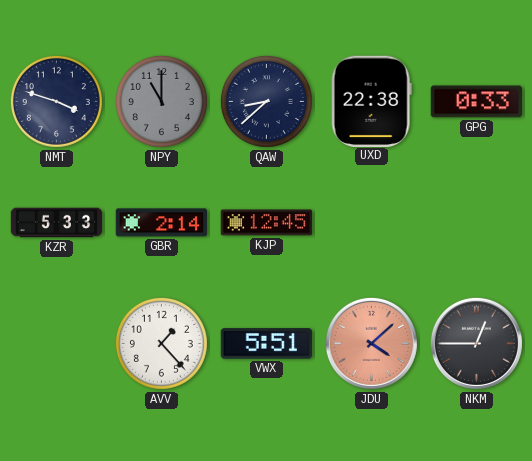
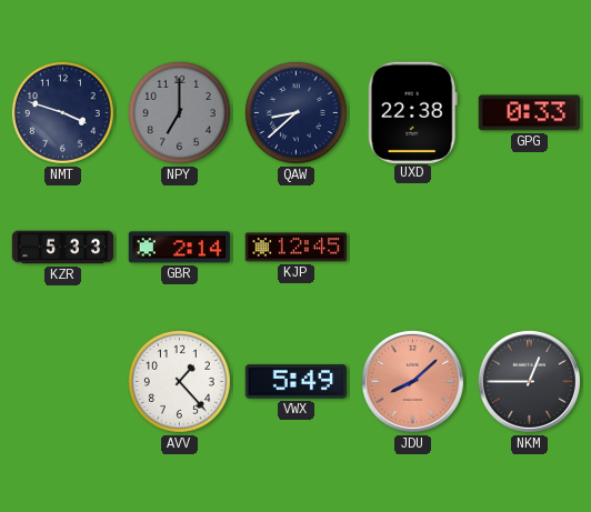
NPY: 11:00 -> 7:00
VWX: 5:51 -> 5:49
JDU: 4:08 -> 8:08
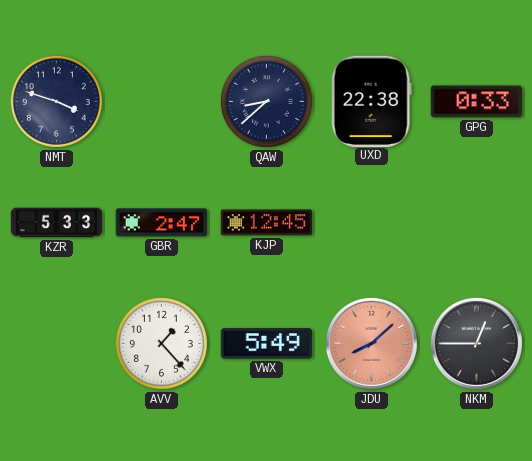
NPY: 7:00 -> none
GBR: 2:14 -> 2:47
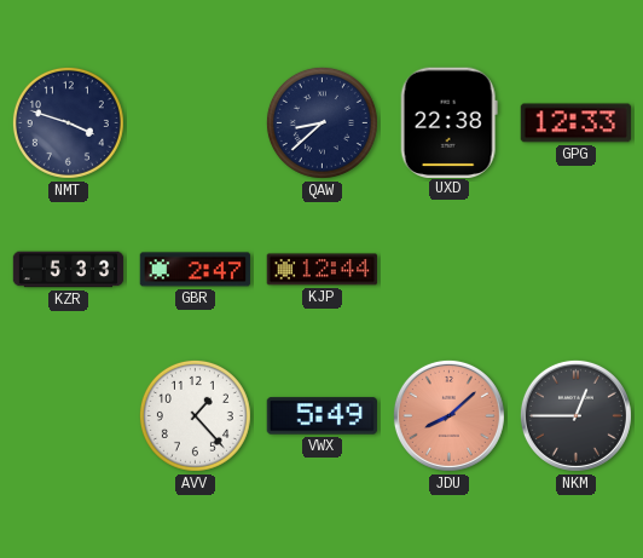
GPG: 0:33 -> 12:33
KJP: 12:45 -> 12:44
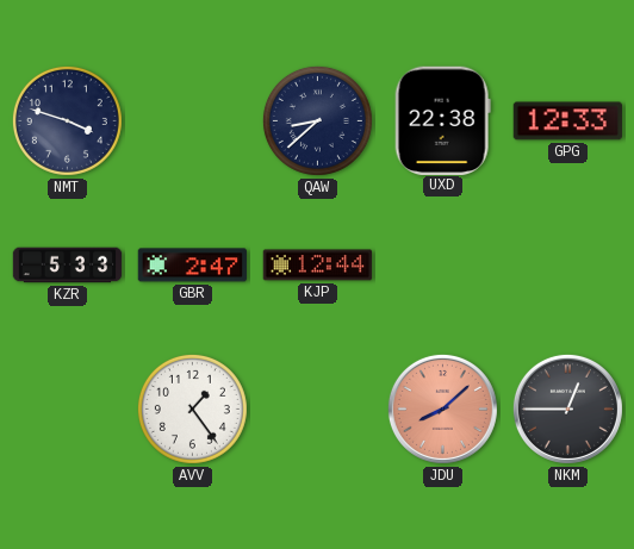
AVV: 1:23 -> 1:24
VWX: 5:49 -> none
